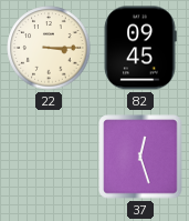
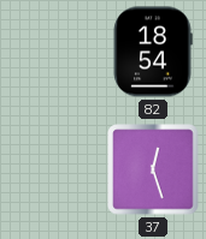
22: 3:15 -> none
82: 09:45 -> 18:54
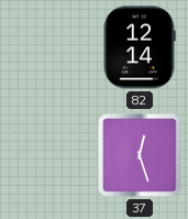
82: 18:54 -> 12:14
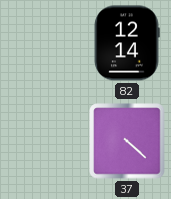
37: 12:27 -> 4:22
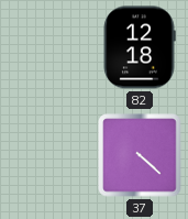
82: 12:14 -> 12:18
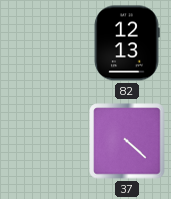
82: 12:18 -> 12:13
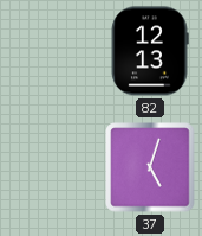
37: 4:22 -> 5:03
